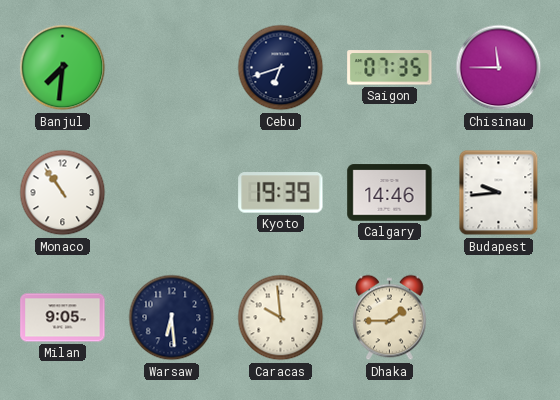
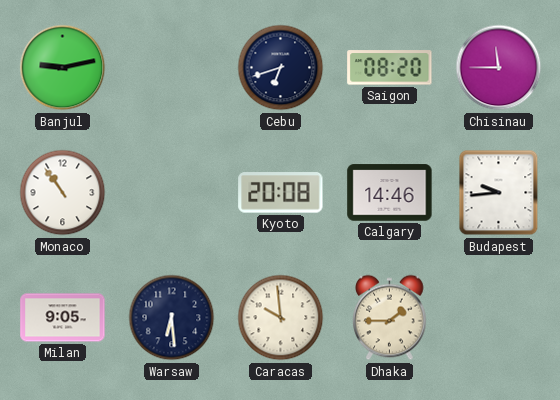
Banjul: 7:31 -> 9:13
Saigon: 07:35 -> 08:20
Kyoto: 19:39 -> 20:08
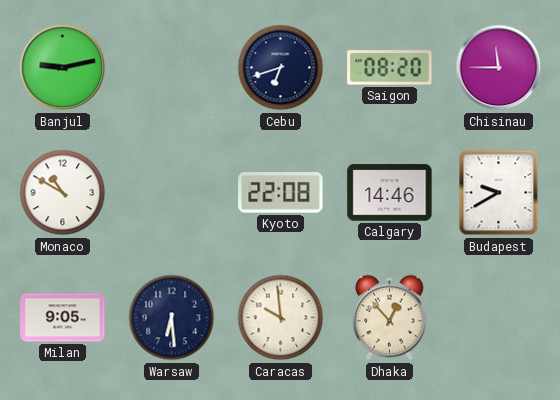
Monaco: 10:54 -> 10:50
Kyoto: 20:08 -> 22:08
Budapest: 9:44 -> 9:40
Dhaka: 1:45 -> 12:53
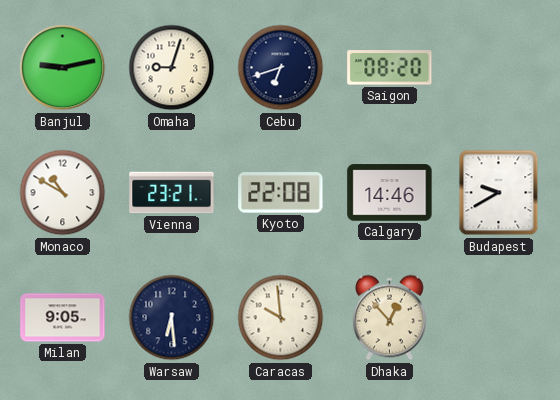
Omaha: none -> 9:03
Chisinau: 11:45 -> none
Vienna: none -> 23:21
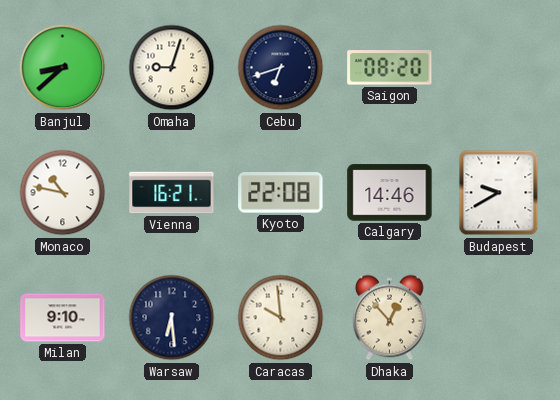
Banjul: 9:13 -> 8:38
Monaco: 10:50 -> 10:47
Vienna: 23:21 -> 16:21
Milan: 9:05 -> 9:10
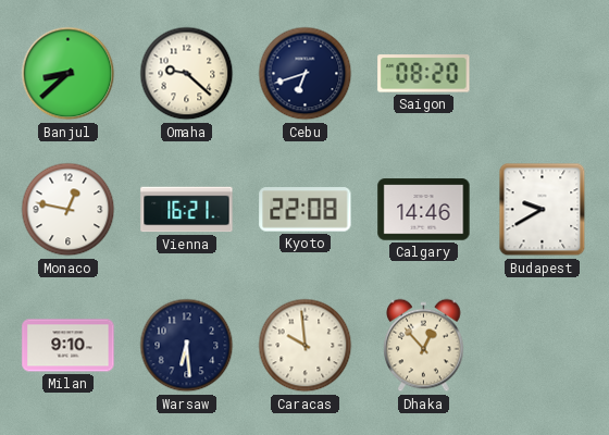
Omaha: 9:03 -> 9:22
Monaco: 10:47 -> 12:47
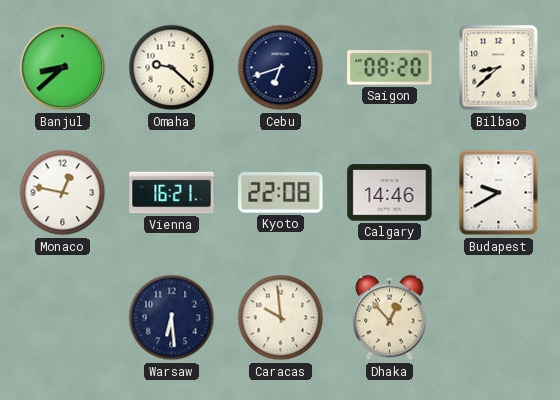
Bilbao: none -> 8:38
Milan: 9:10 -> none
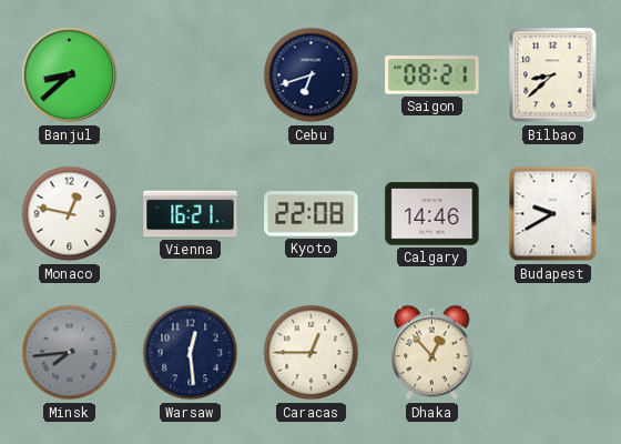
Omaha: 9:22 -> none
Saigon: 08:20 -> 08:21
Minsk: none -> 7:44
Warsaw: 6:29 -> 12:29
Caracas: 9:59 -> 12:45
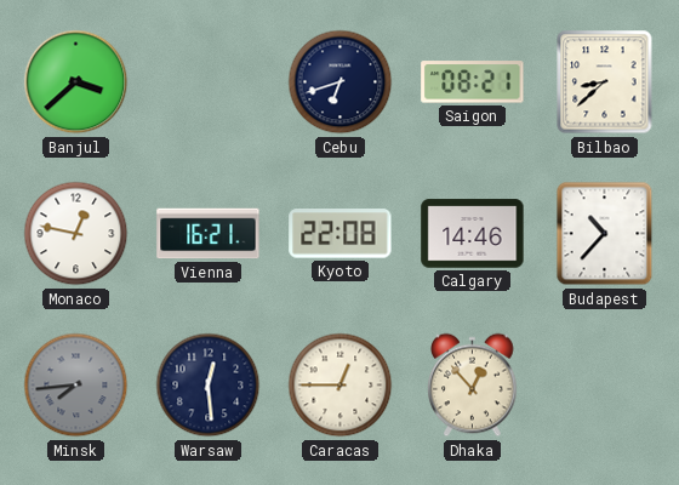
Banjul: 8:38 -> 3:38
Budapest: 9:40 -> 10:37
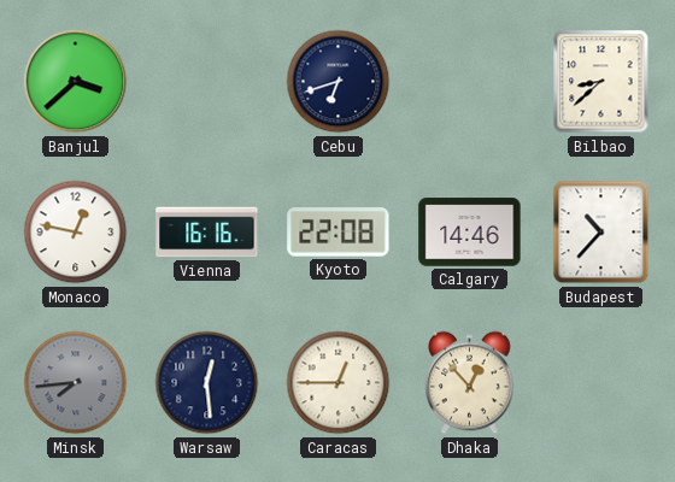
Saigon: 08:21 -> none
Vienna: 16:21 -> 16:16
